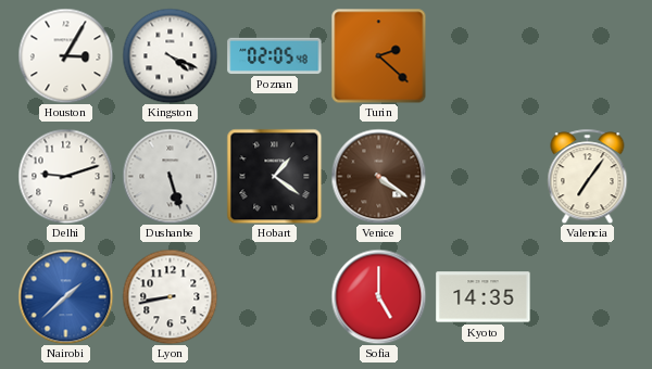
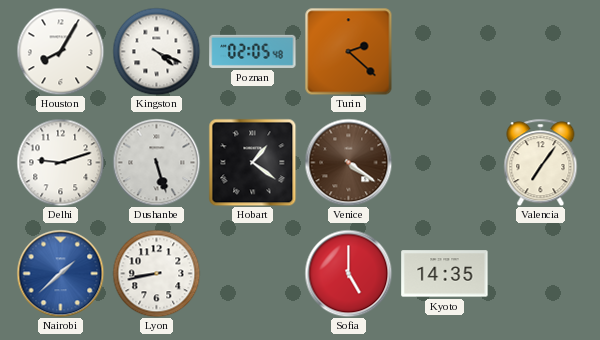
Houston: 3:05 -> 8:05
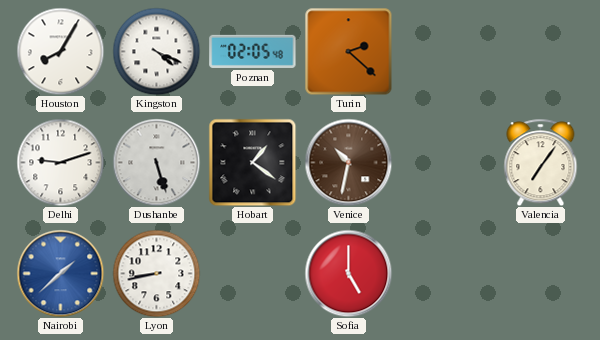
Venice: 4:21 -> 10:32
Kyoto: 14:35 -> none
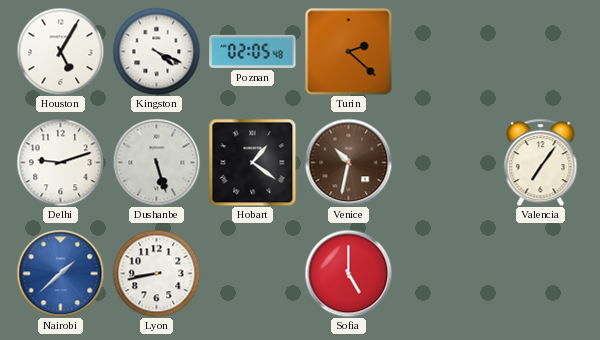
Houston: 8:05 -> 5:05
